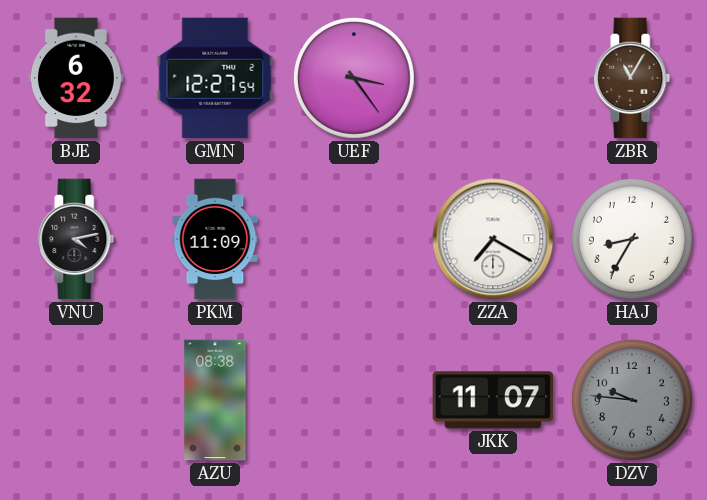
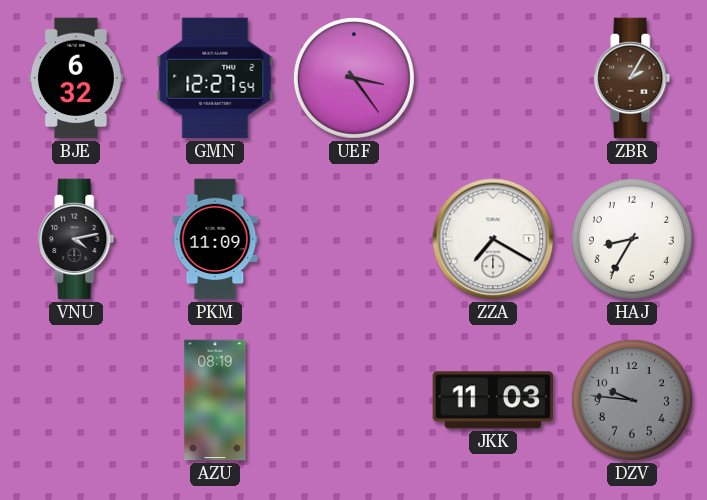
ZBR: 11:05 -> 2:05
AZU: 08:38 -> 08:19
JKK: 11:07 -> 11:03
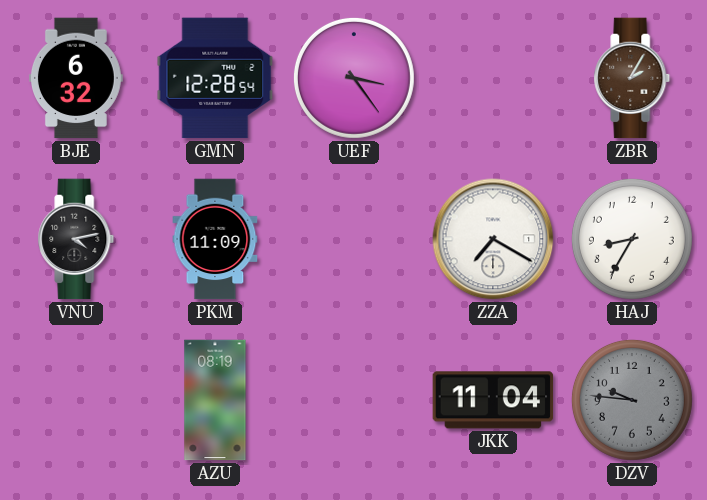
GMN: 12:27 -> 12:28
JKK: 11:03 -> 11:04
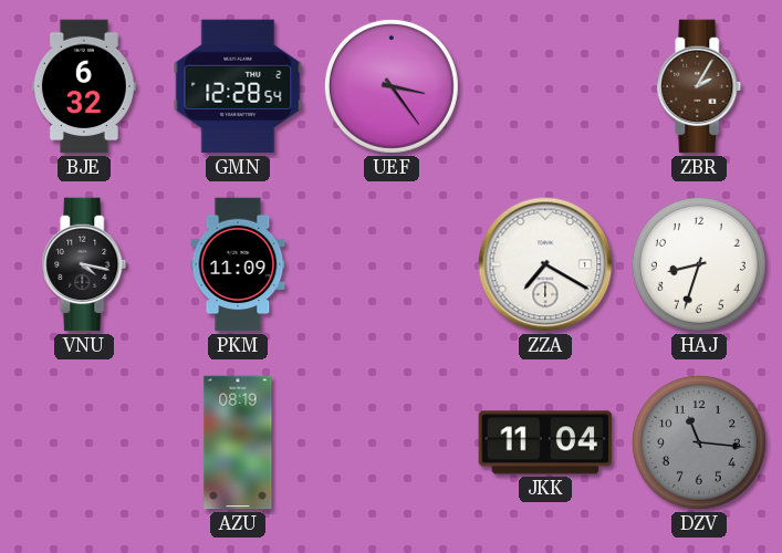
VNU: 4:13 -> 4:17
HAJ: 8:35 -> 8:33
DZV: 9:46 -> 11:16
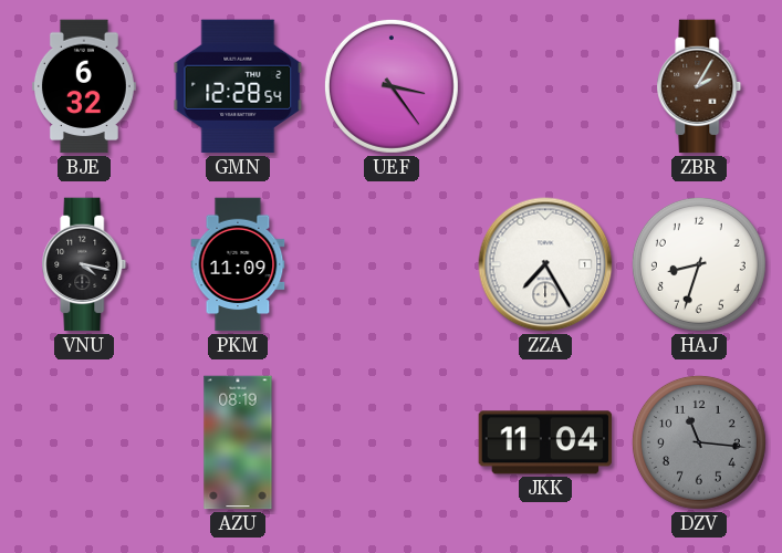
ZZA: 7:20 -> 7:25
